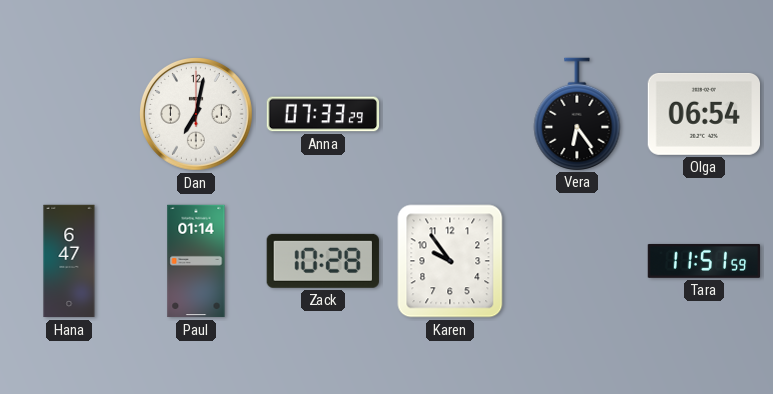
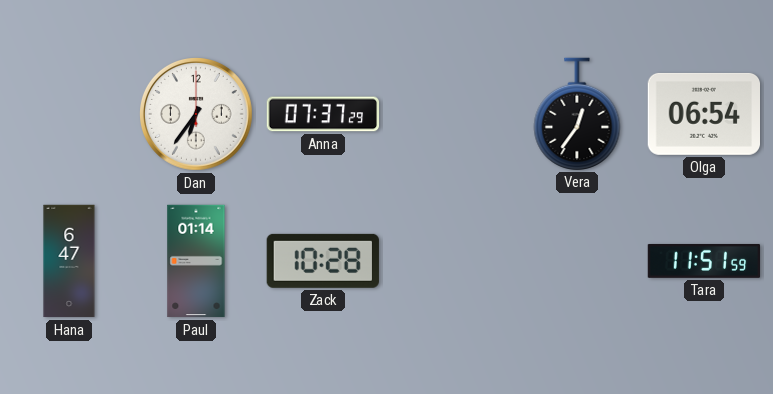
Dan: 7:02 -> 6:36
Anna: 07:33 -> 07:37
Vera: 6:24 -> 12:36
Karen: 9:54 -> none
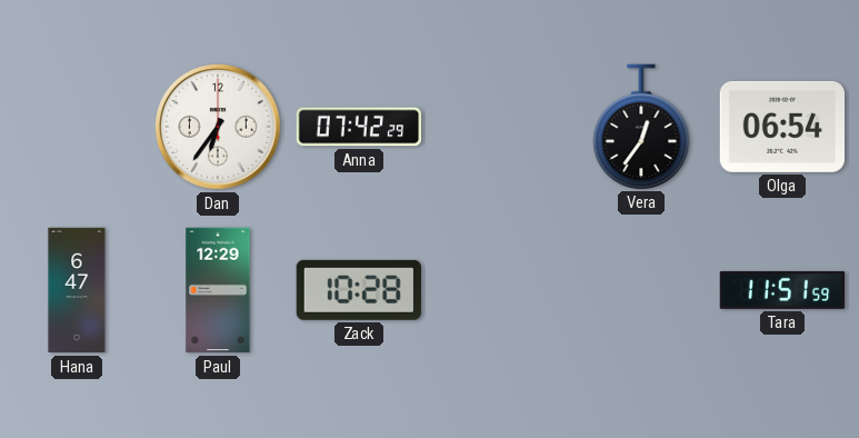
Anna: 07:37 -> 07:42
Paul: 01:14 -> 12:29
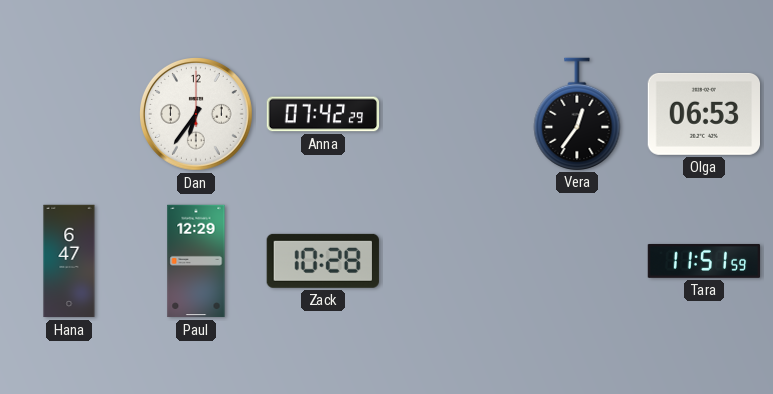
Olga: 06:54 -> 06:53
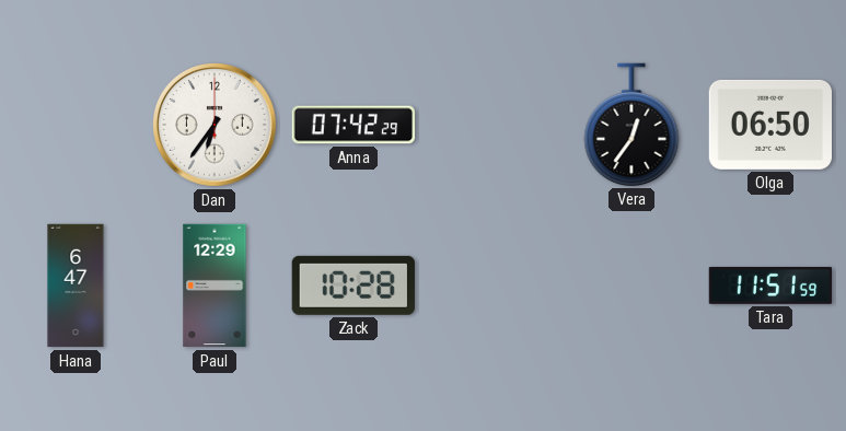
Olga: 06:53 -> 06:50
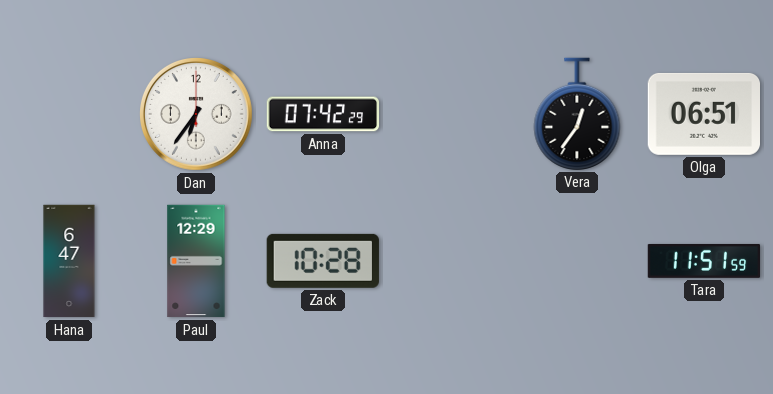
Olga: 06:50 -> 06:51
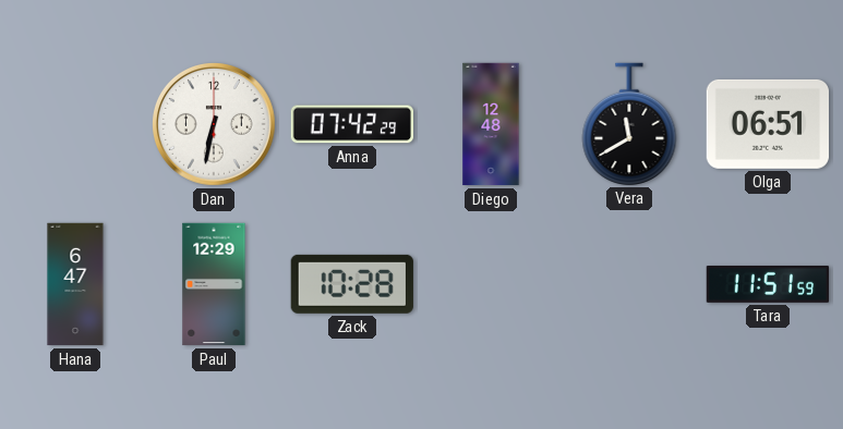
Dan: 6:36 -> 6:32
Diego: none -> 12:48
Vera: 12:36 -> 11:40
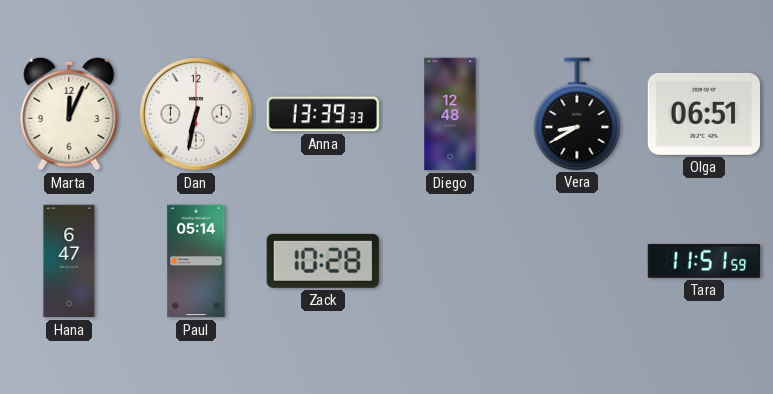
Marta: none -> 12:04
Anna: 07:42 -> 13:39
Vera: 11:40 -> 8:40
Paul: 12:29 -> 05:14
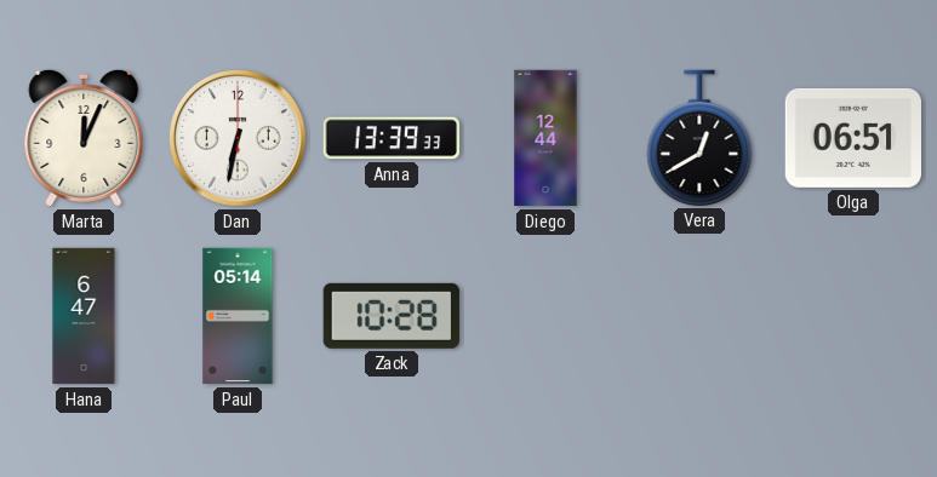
Diego: 12:48 -> 12:44
Vera: 8:40 -> 12:40
Tara: 11:51 -> none
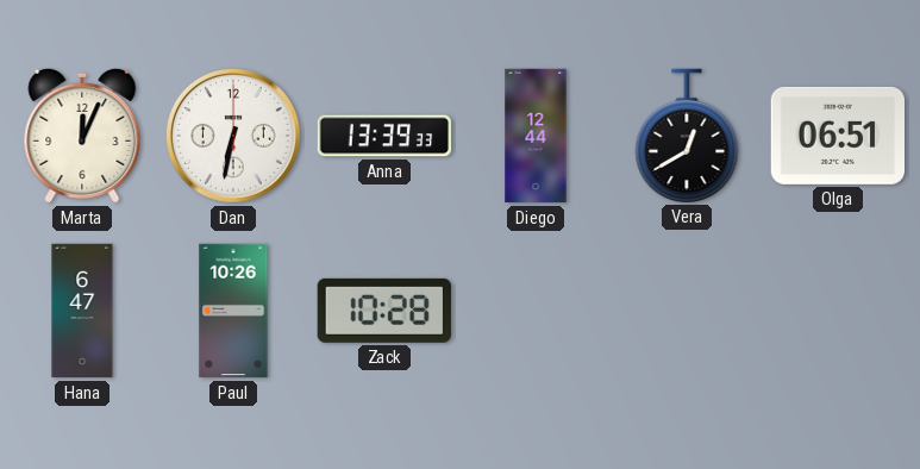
Paul: 05:14 -> 10:26
